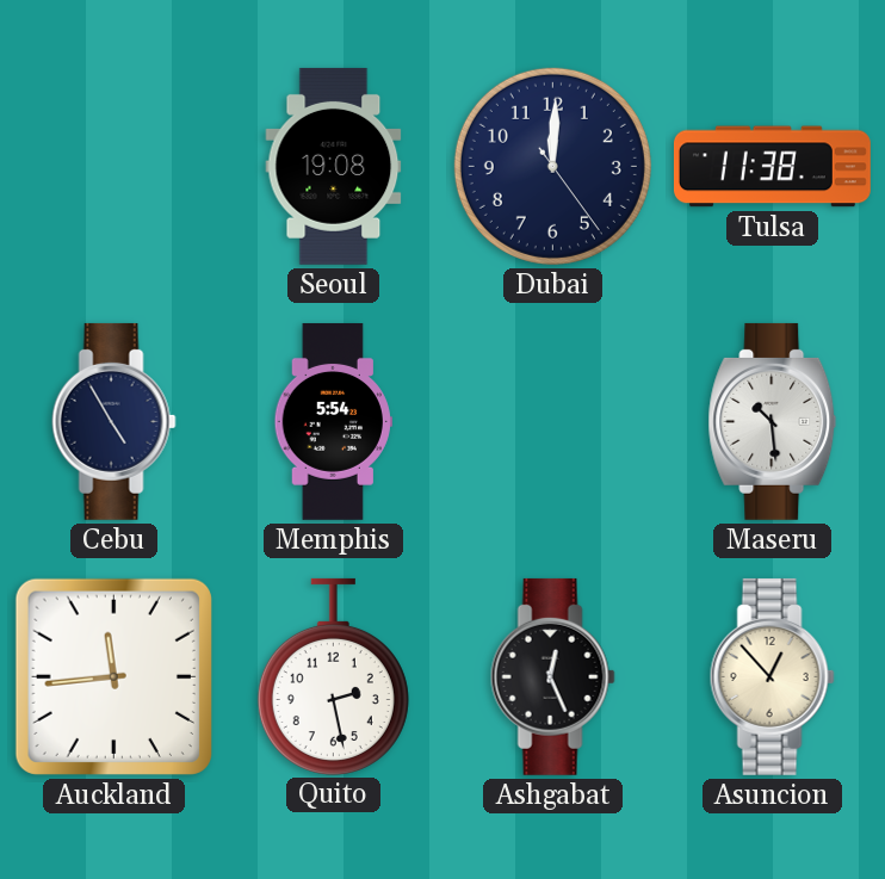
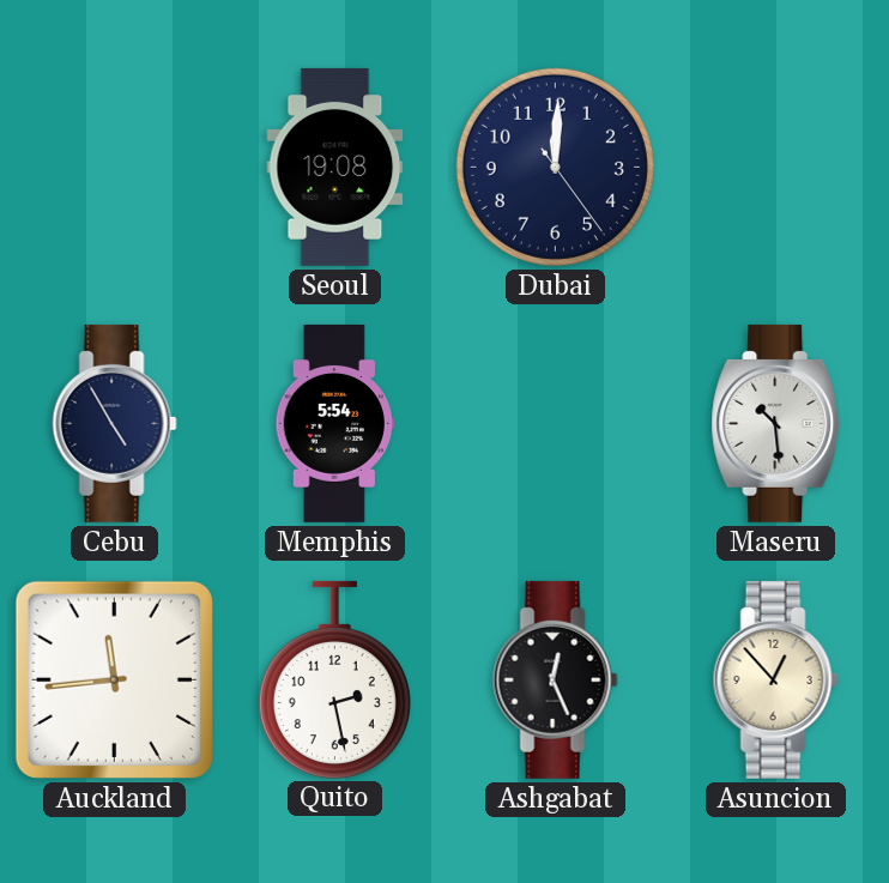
Tulsa: 11:38 -> none
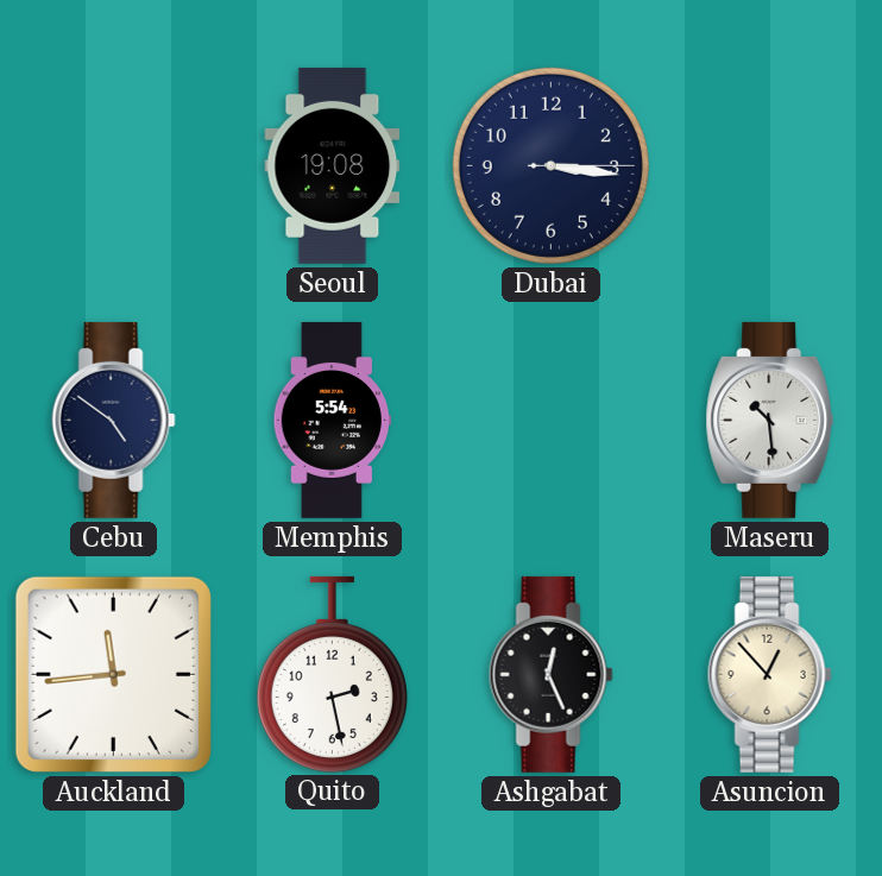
Dubai: 12:00 -> 3:16
Cebu: 4:55 -> 4:51
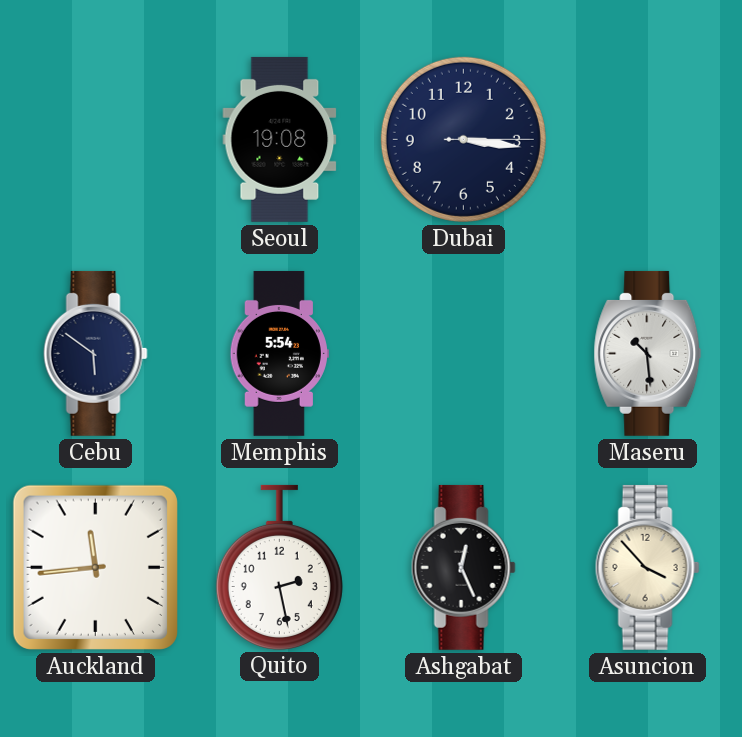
Cebu: 4:51 -> 5:51
Asuncion: 12:53 -> 3:53
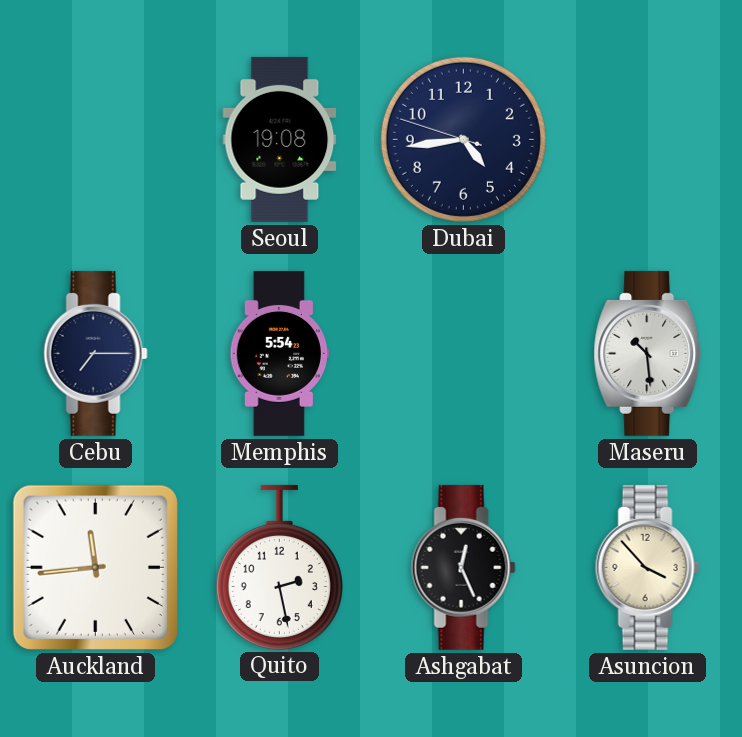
Dubai: 3:16 -> 4:43
Cebu: 5:51 -> 7:15
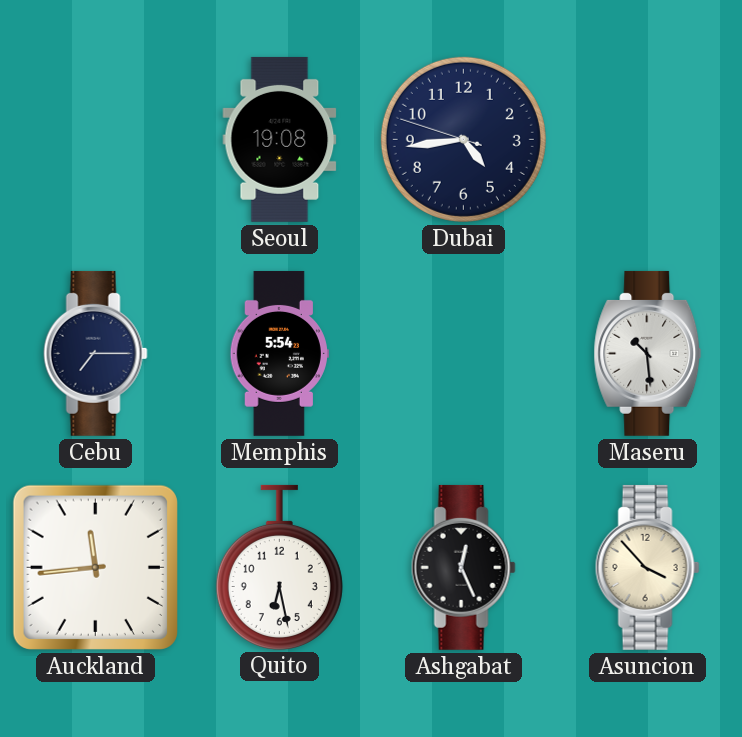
Quito: 2:28 -> 6:28
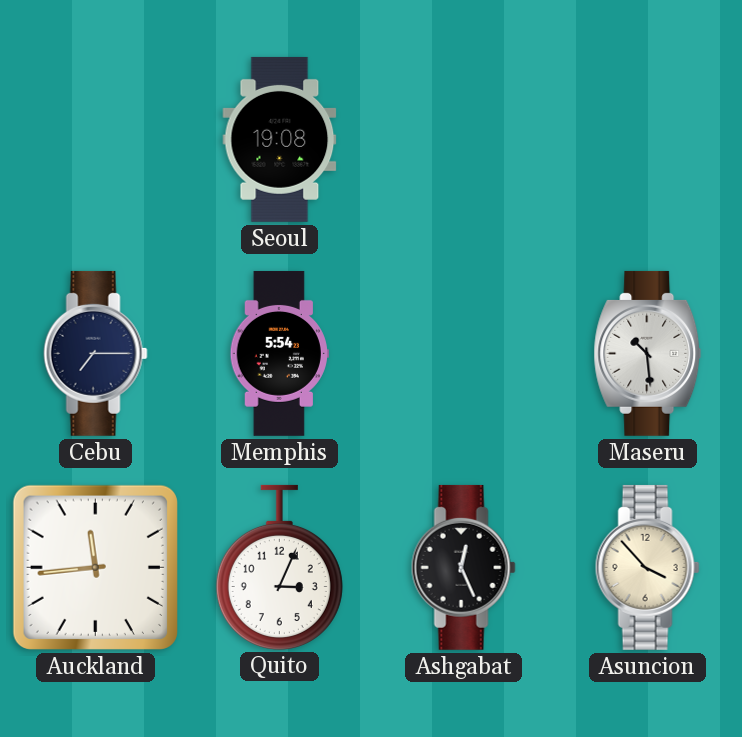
Dubai: 4:43 -> none
Quito: 6:28 -> 3:04
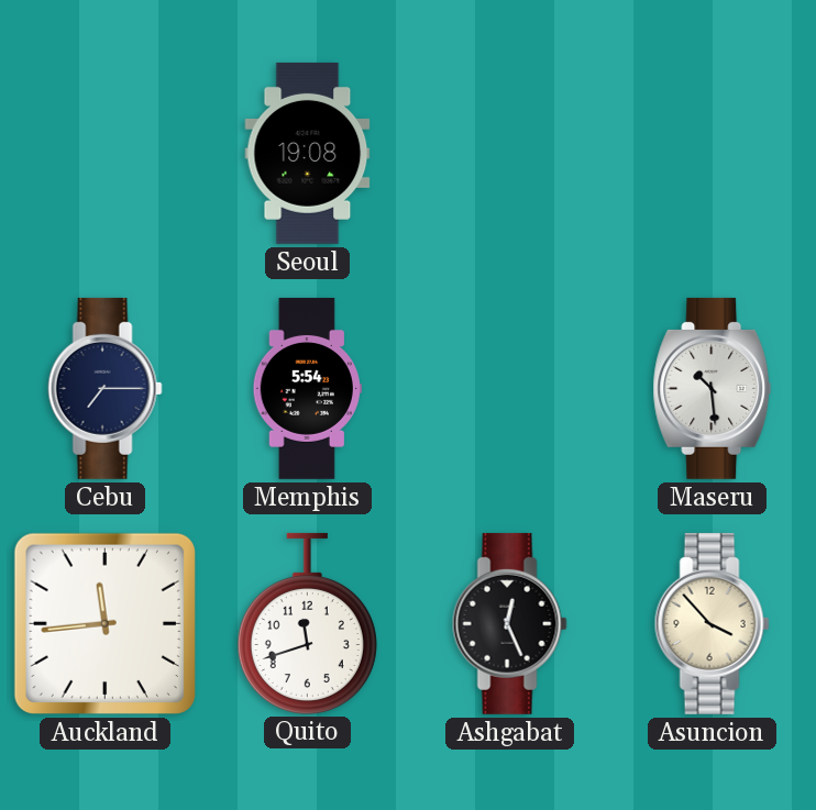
Quito: 3:04 -> 11:42
